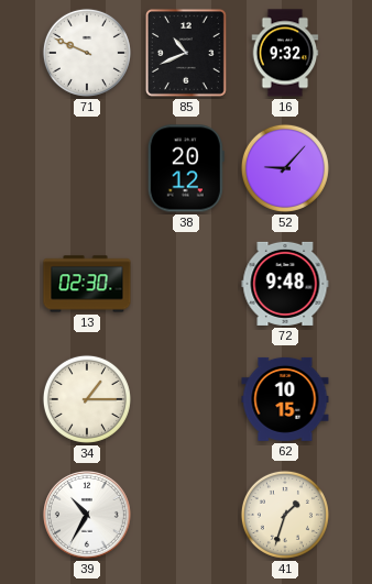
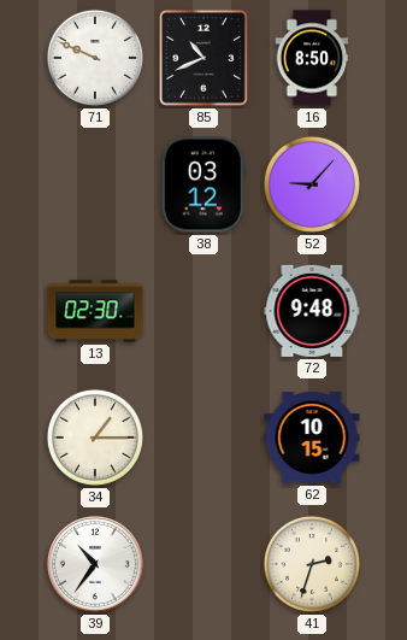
16: 9:32 -> 8:50
38: 20:12 -> 03:12
39: 10:35 -> 10:36
41: 1:33 -> 2:33
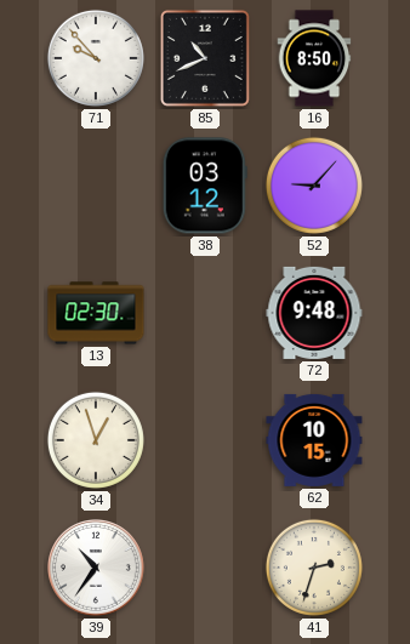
71: 9:49 -> 9:53
34: 1:15 -> 12:57
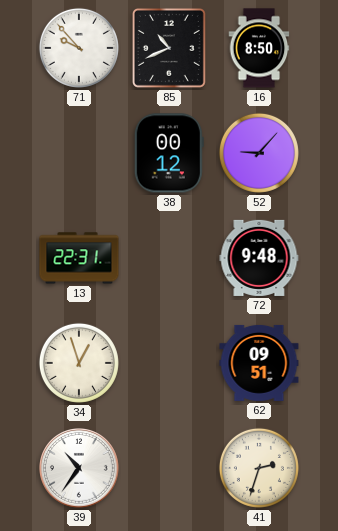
38: 03:12 -> 00:12
13: 02:30 -> 22:31
62: 10:15 -> 09:51
